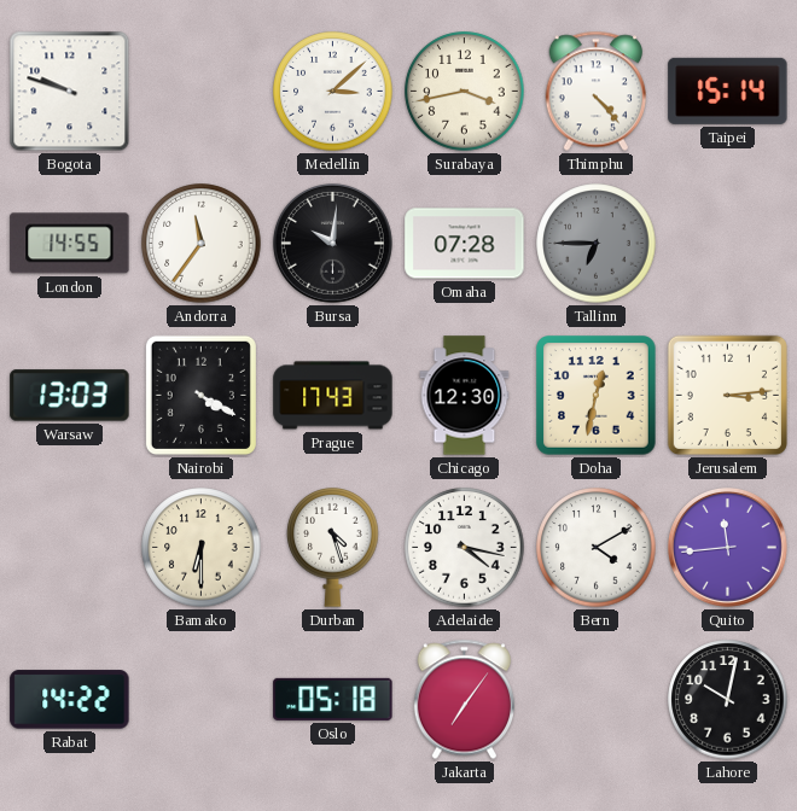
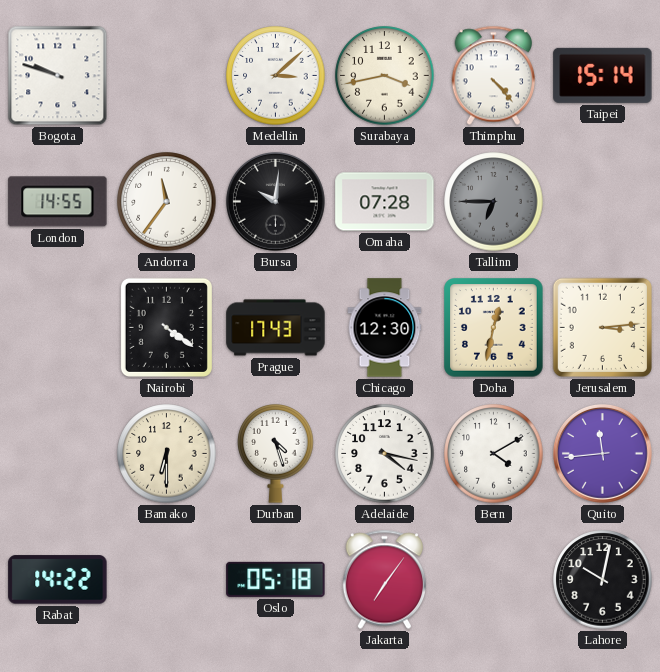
Warsaw: 13:03 -> none
Nairobi: 4:20 -> 4:21
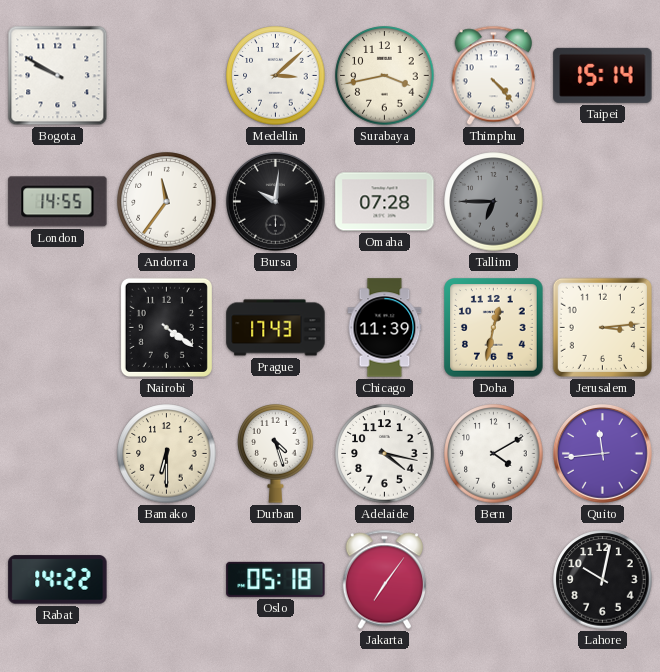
Bogota: 9:48 -> 9:50
Chicago: 12:30 -> 11:39
